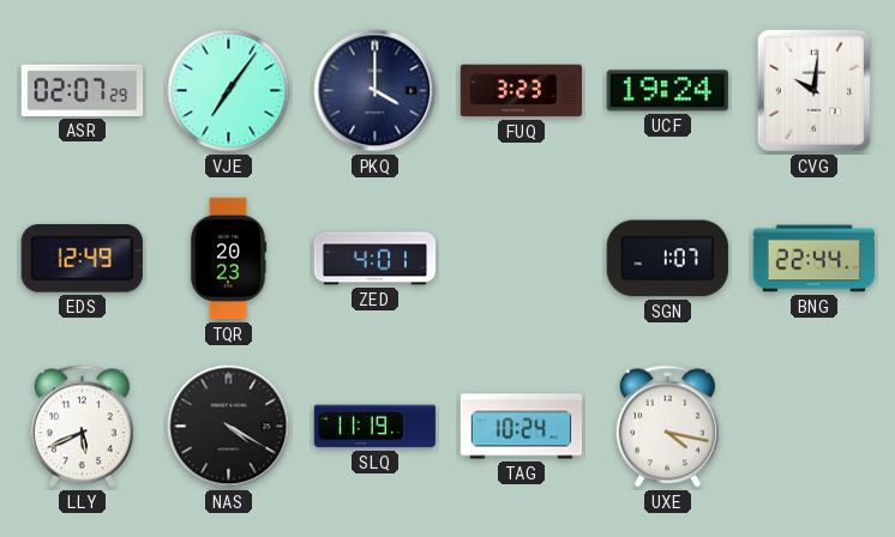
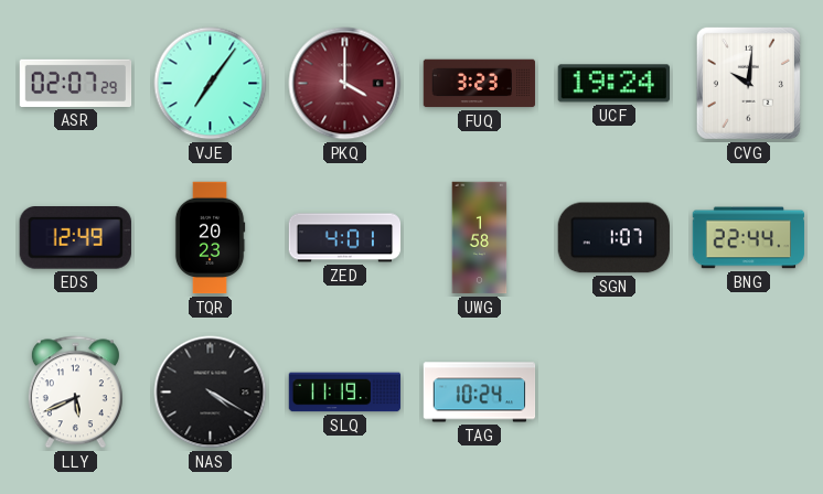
PKQ dial: navy -> burgundy
UWG: none -> 1:58
UXE: 4:17 -> none
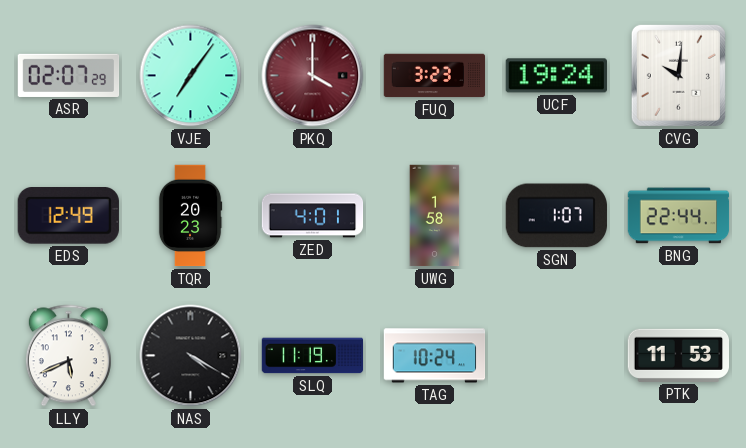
PTK: none -> 11:53
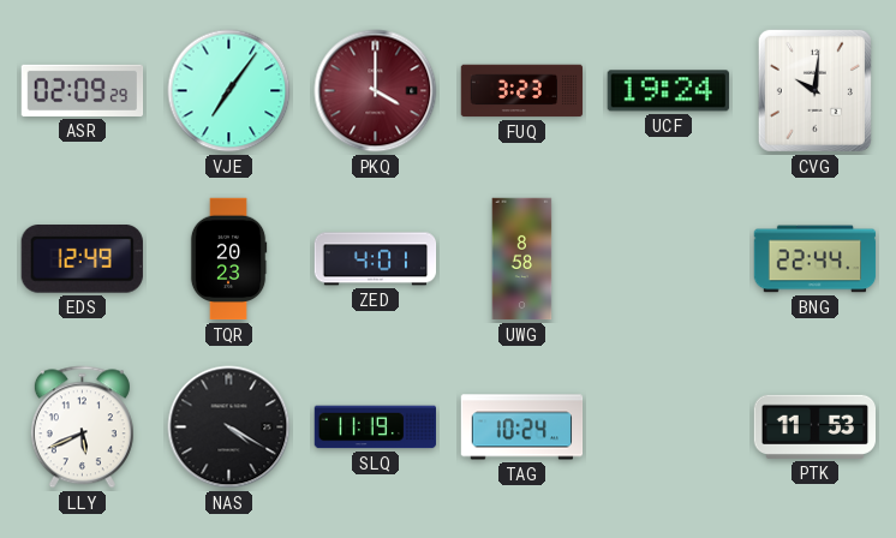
ASR: 02:07 -> 02:09
UWG: 1:58 -> 8:58
SGN: 1:07 -> none
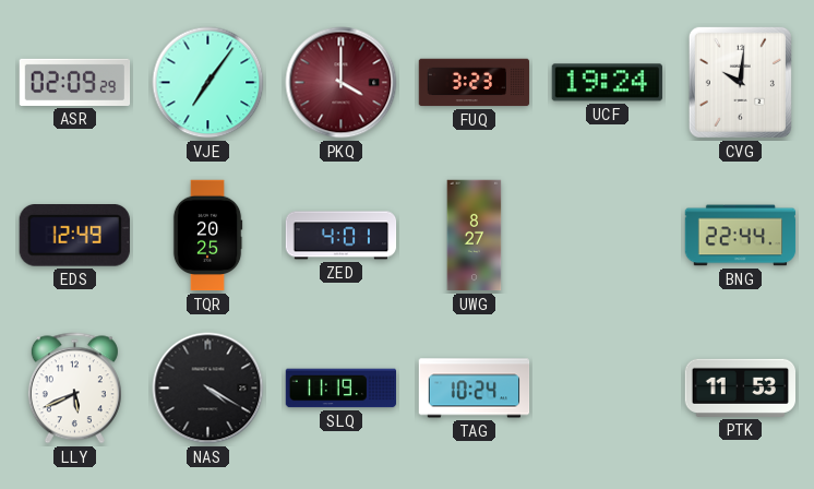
TQR: 20:23 -> 20:25
UWG: 8:58 -> 8:27
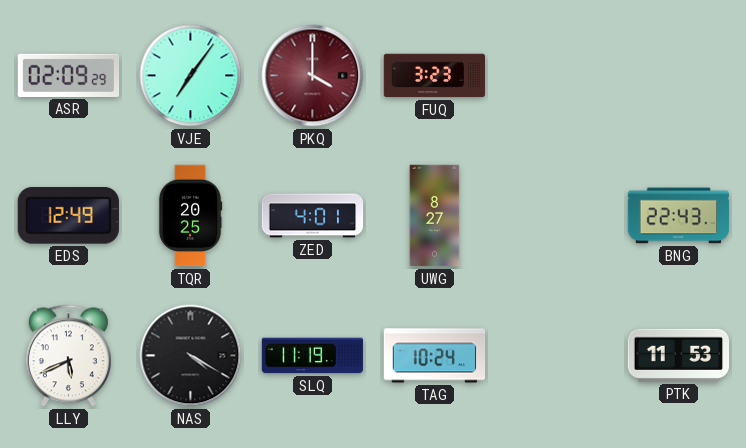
UCF: 19:24 -> none
CVG: 10:01 -> none
BNG: 22:44 -> 22:43
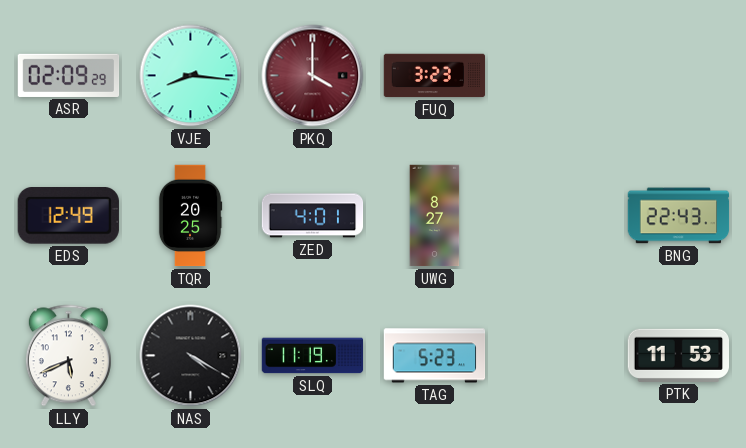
VJE: 7:06 -> 8:16
TAG: 10:24 -> 5:23
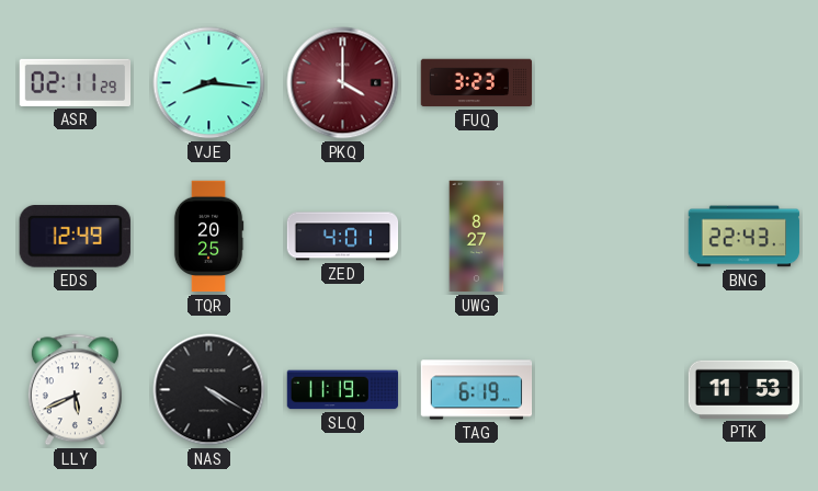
ASR: 02:09 -> 02:11
TAG: 5:23 -> 6:19
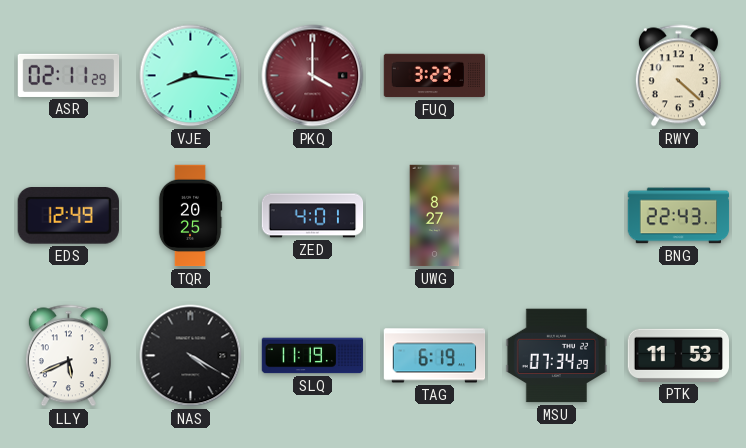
RWY: none -> 4:22
MSU: none -> 07:34
